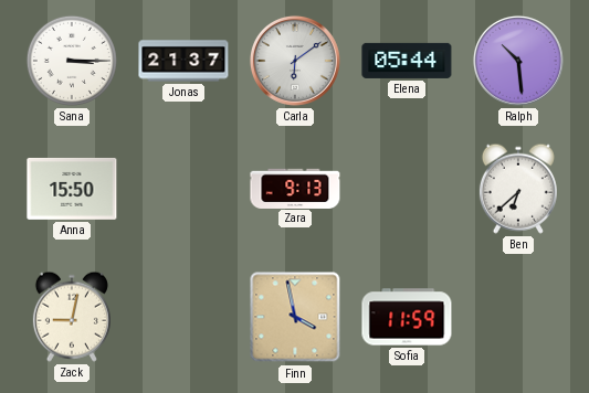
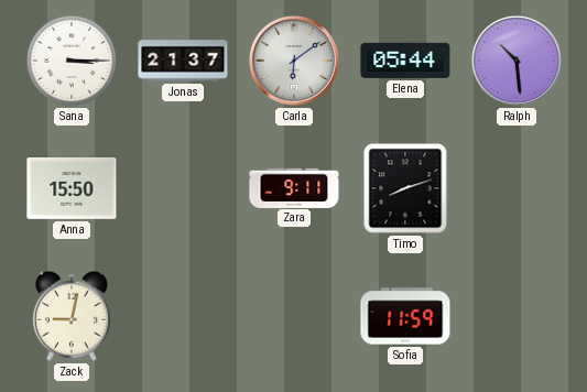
Zara: 9:13 -> 9:11
Timo: none -> 8:12
Ben: 6:38 -> none
Finn: 3:58 -> none
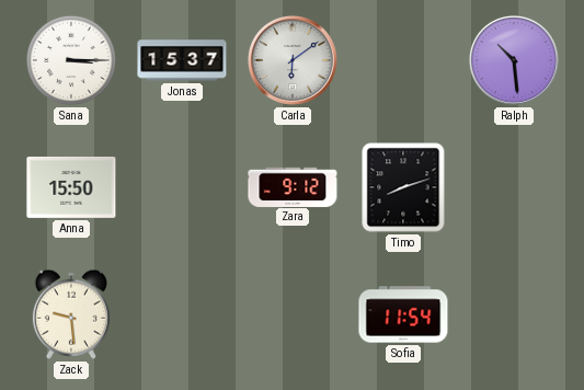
Jonas: 21:37 -> 15:37
Elena: 05:44 -> none
Zara: 9:11 -> 9:12
Zack: 9:02 -> 9:29
Sofia: 11:59 -> 11:54
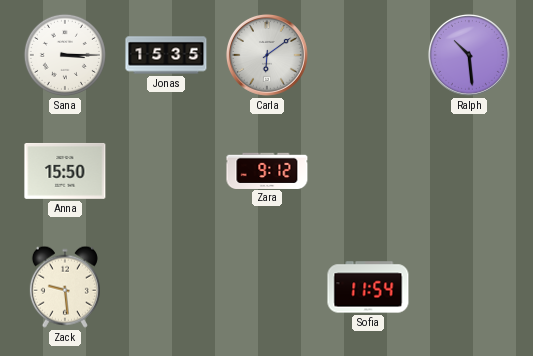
Jonas: 15:37 -> 15:35
Timo: 8:12 -> none
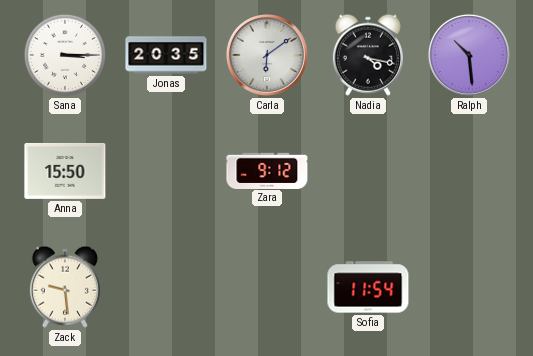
Jonas: 15:35 -> 20:35
Nadia: none -> 4:17
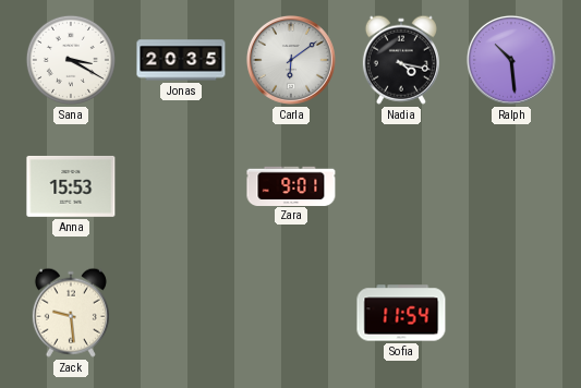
Sana: 3:15 -> 3:20
Anna: 15:50 -> 15:53
Zara: 9:12 -> 9:01
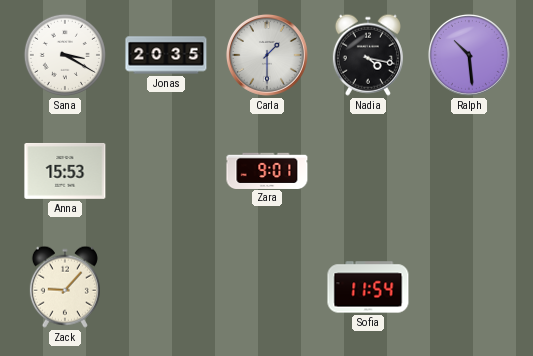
Carla: 6:09 -> 1:30
Zack: 9:29 -> 9:07
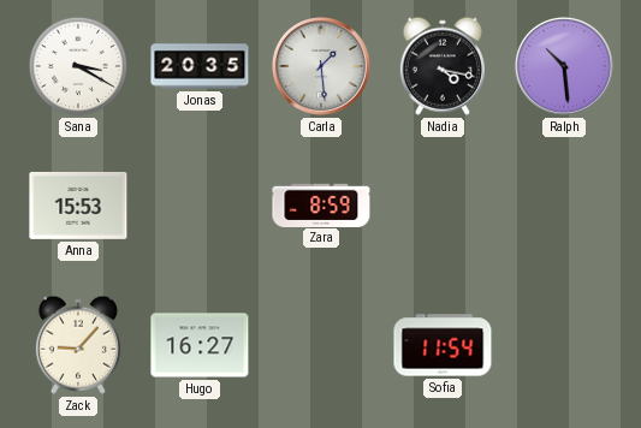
Carla: 1:30 -> 1:29
Zara: 9:01 -> 8:59
Hugo: none -> 16:27
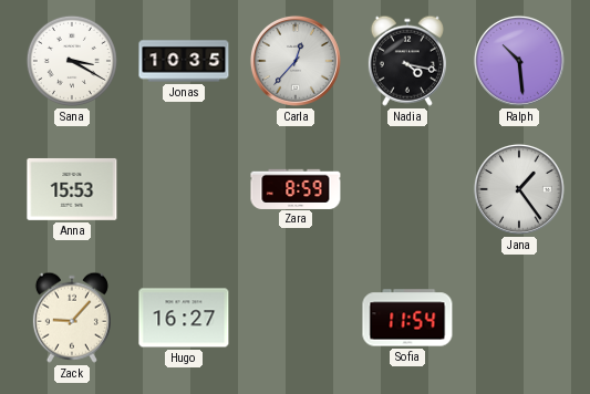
Jonas: 20:35 -> 10:35
Carla: 1:29 -> 12:37
Jana: none -> 1:24
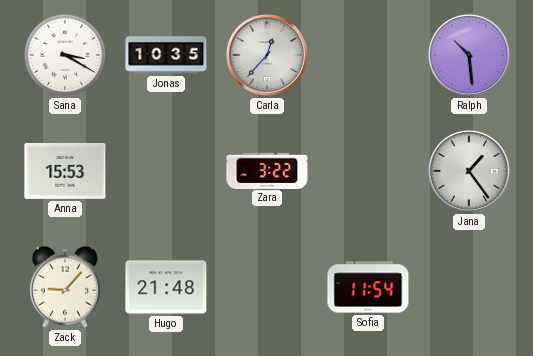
Nadia: 4:17 -> none
Zara: 8:59 -> 3:22
Hugo: 16:27 -> 21:48
